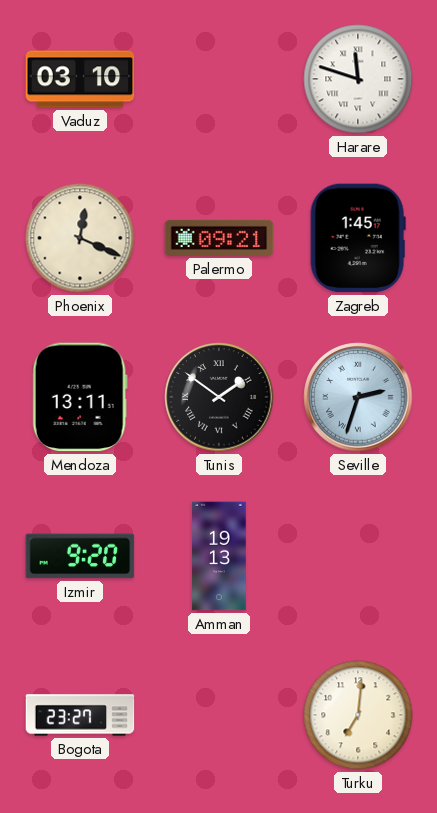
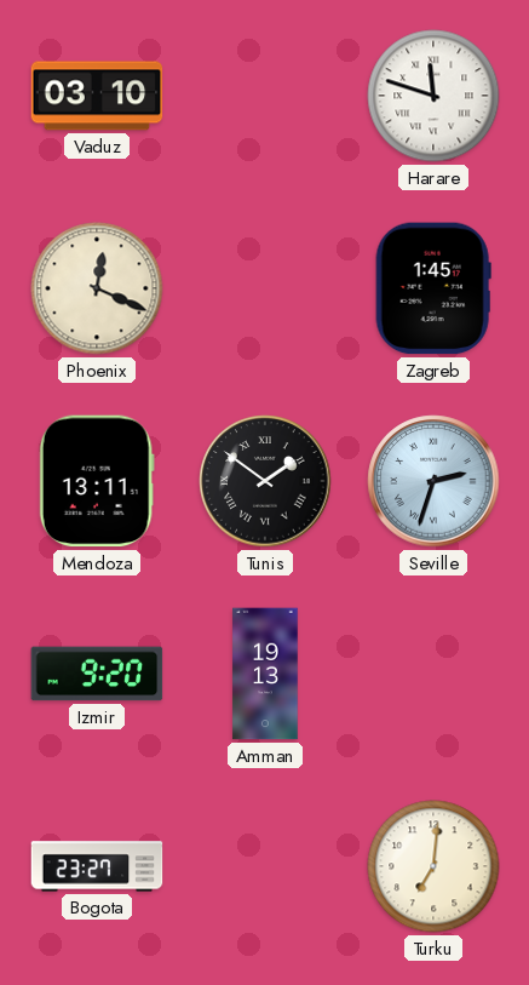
Palermo: 09:21 -> none
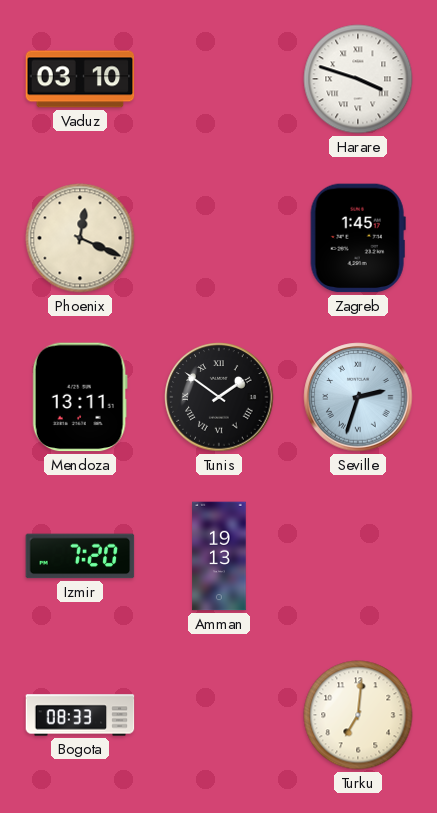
Harare: 11:48 -> 3:48
Izmir: 9:20 -> 7:20
Bogota: 23:27 -> 08:33
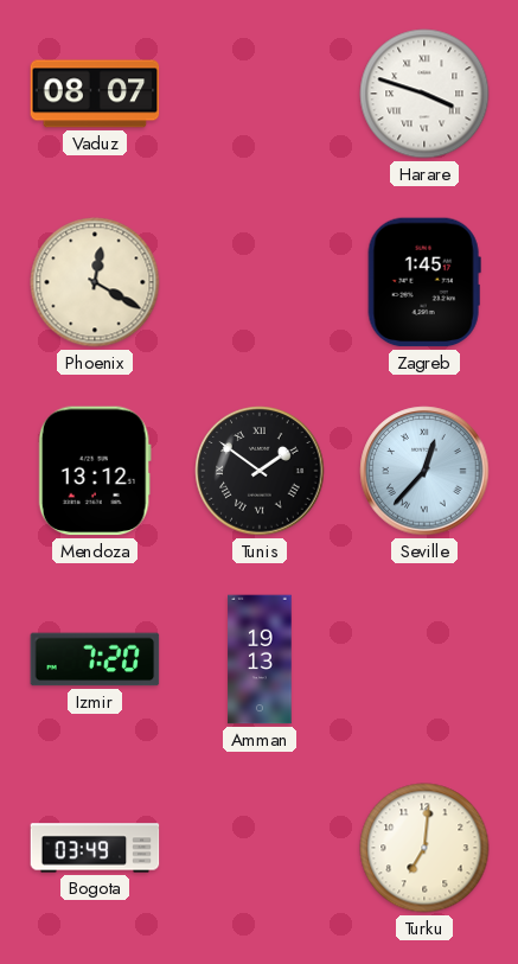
Vaduz: 03:10 -> 08:07
Phoenix: 12:19 -> 12:20
Mendoza: 13:11 -> 13:12
Seville: 2:33 -> 12:37
Bogota: 08:33 -> 03:49
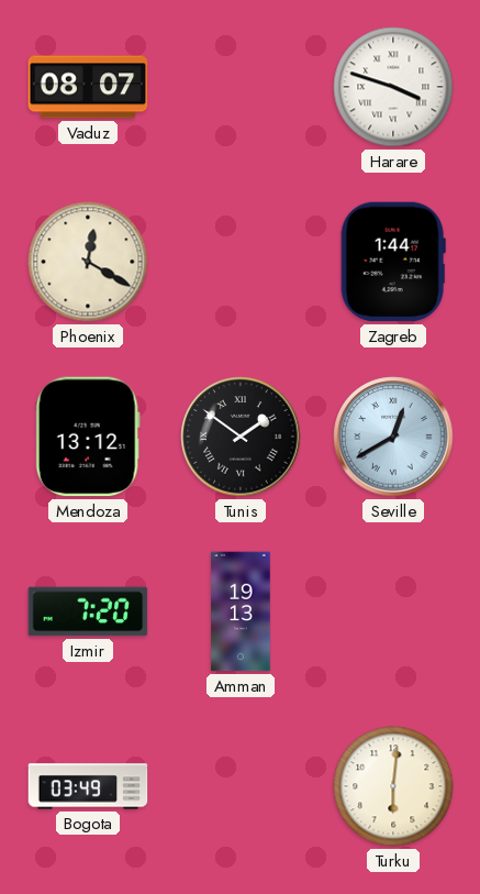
Zagreb: 1:45 -> 1:44
Seville: 12:37 -> 12:40
Turku: 7:01 -> 6:01
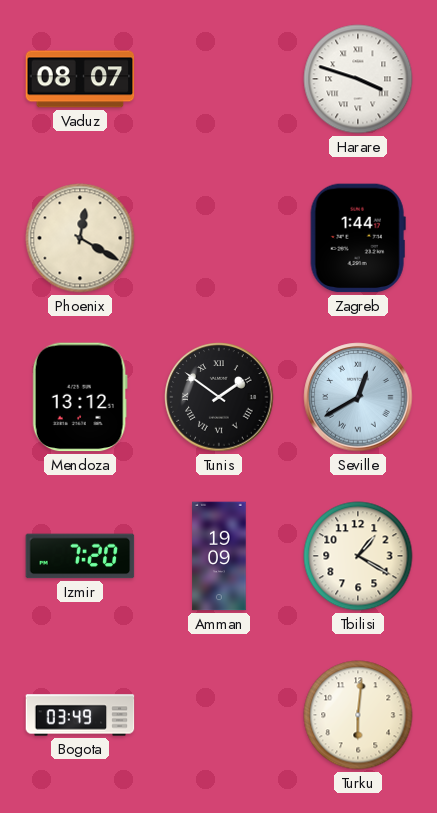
Amman: 19:13 -> 19:09
Tbilisi: none -> 1:20
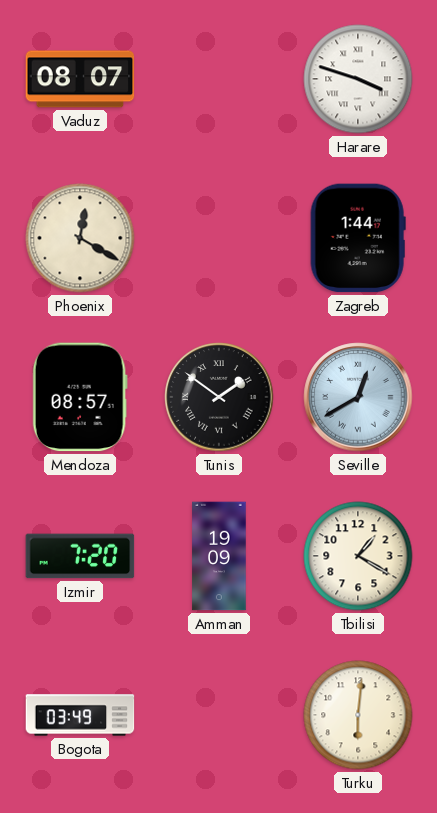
Mendoza: 13:12 -> 08:57
